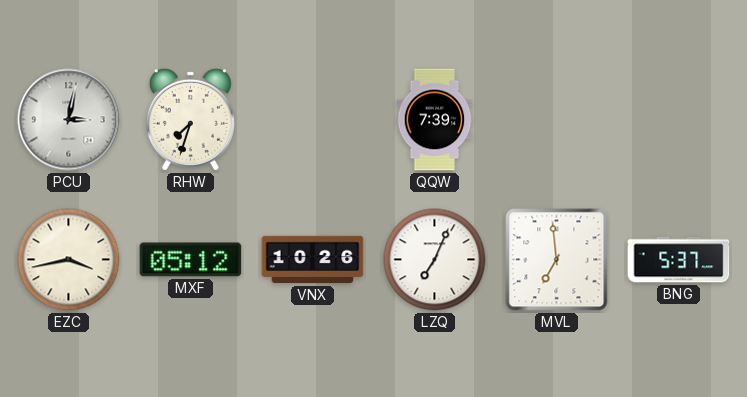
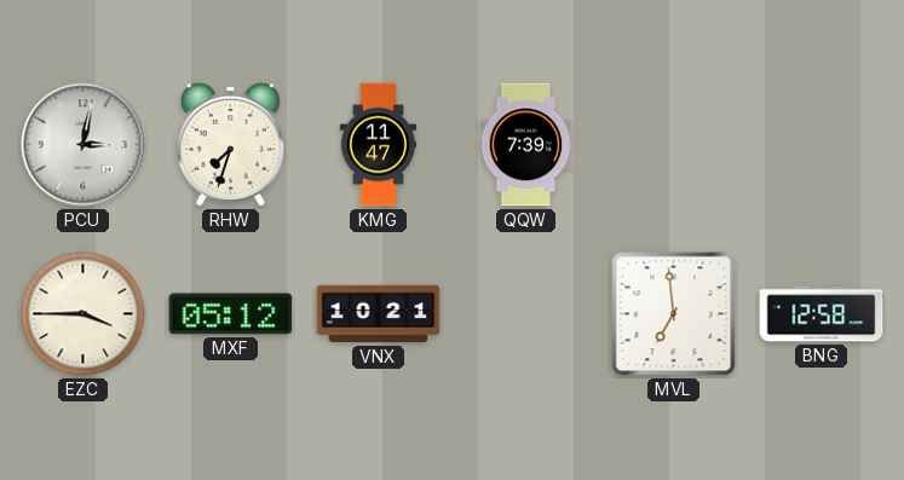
KMG: none -> 11:47
EZC: 3:43 -> 3:45
VNX: 10:26 -> 10:21
LZQ: 7:04 -> none
BNG: 5:37 -> 12:58
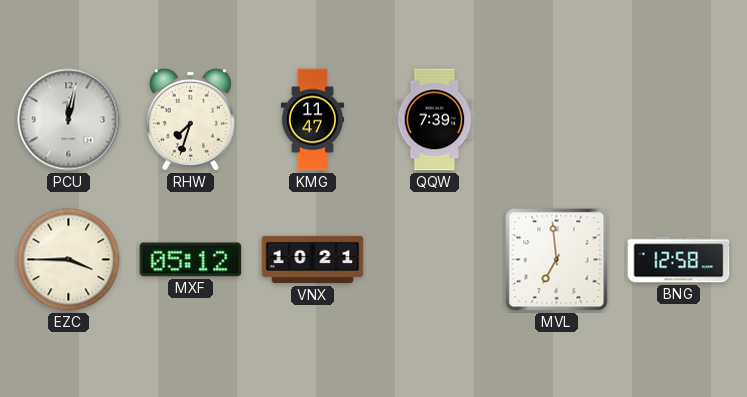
PCU: 3:02 -> 12:02
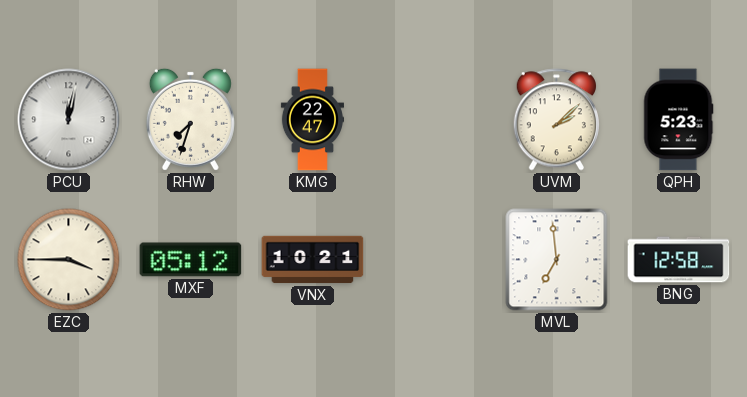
KMG: 11:47 -> 22:47
QQW: 7:39 -> none
UVM: none -> 2:08
QPH: none -> 5:23
